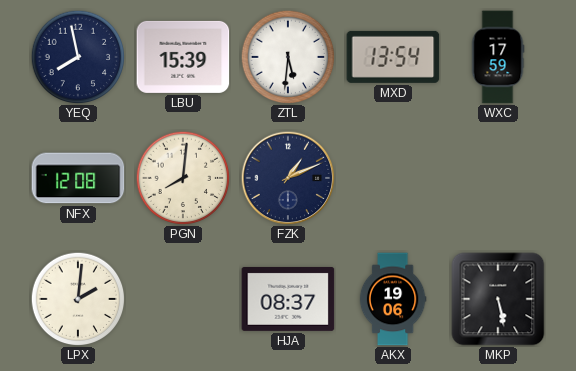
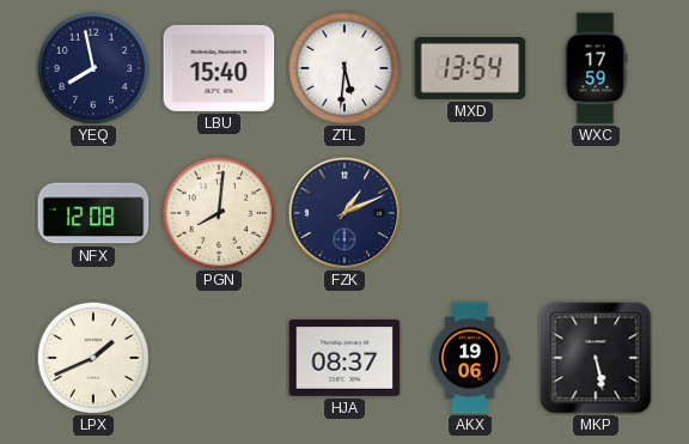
LBU: 15:39 -> 15:40
LPX: 2:01 -> 1:41
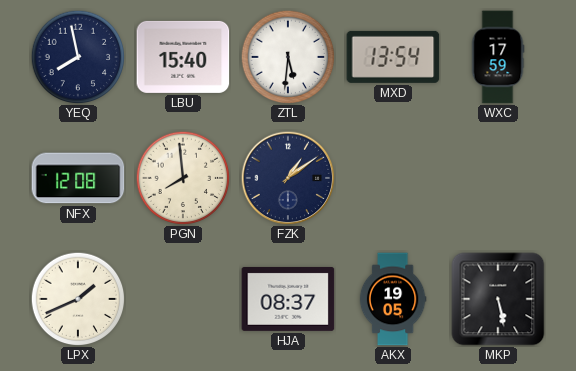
PGN: 8:01 -> 7:59
FZK: 1:11 -> 1:09
AKX: 19:06 -> 19:05
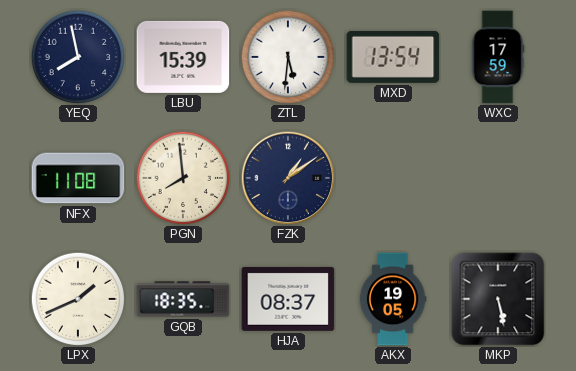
LBU: 15:40 -> 15:39
NFX: 12:08 -> 11:08
GQB: none -> 18:35
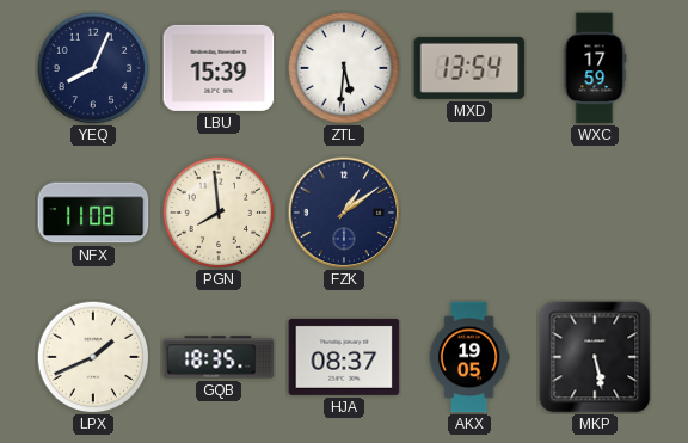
YEQ: 7:58 -> 8:04
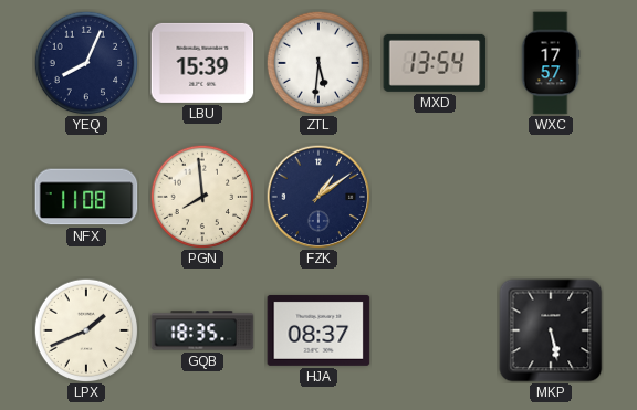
WXC: 17:59 -> 17:57
AKX: 19:05 -> none
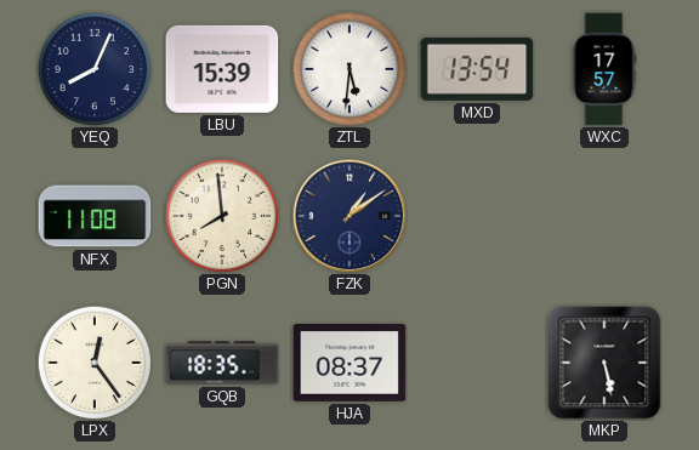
LPX: 1:41 -> 12:24
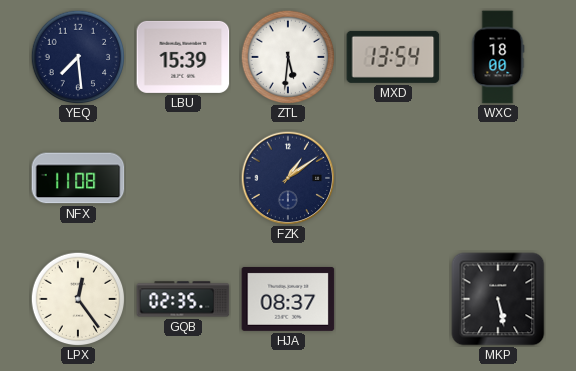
YEQ: 8:04 -> 7:29
WXC: 17:57 -> 18:00
PGN: 7:59 -> none
GQB: 18:35 -> 02:35
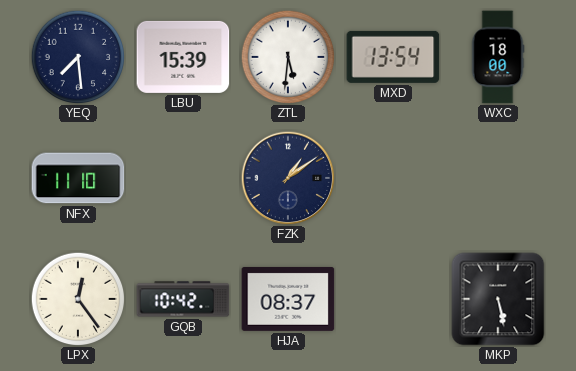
NFX: 11:08 -> 11:10
GQB: 02:35 -> 10:42
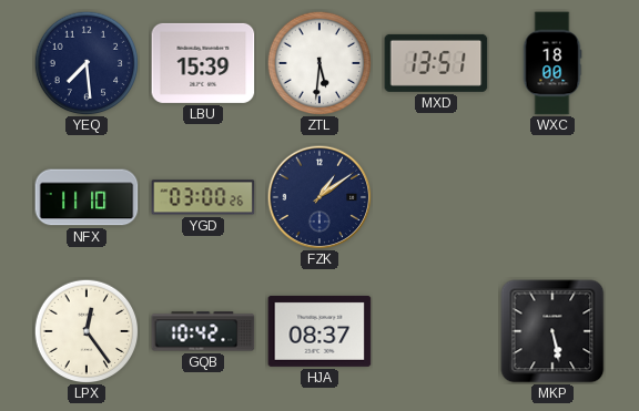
MXD: 13:54 -> 13:51
YGD: none -> 03:00
